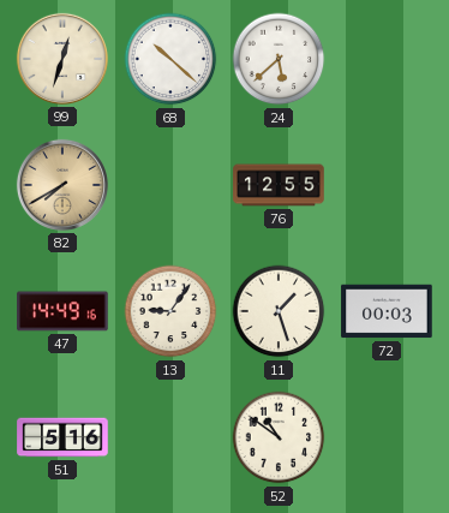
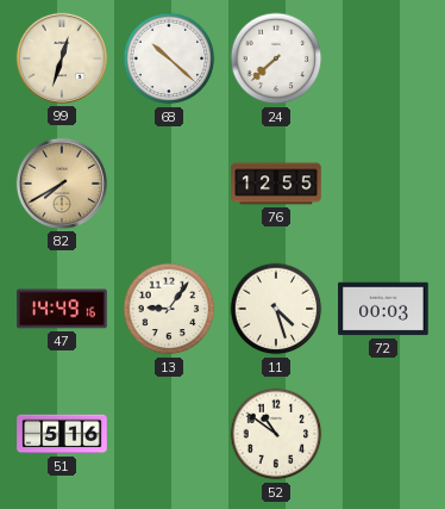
24: 5:38 -> 7:38
11: 1:27 -> 4:27
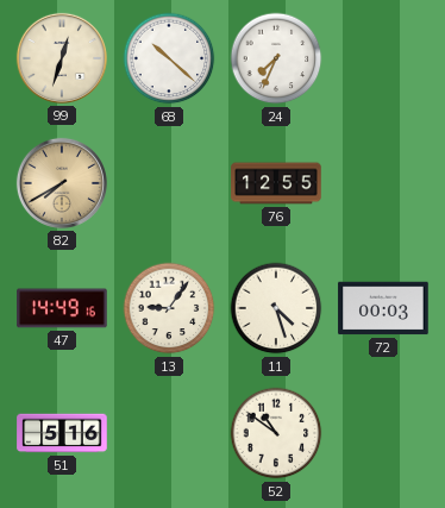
24: 7:38 -> 7:34
